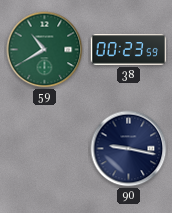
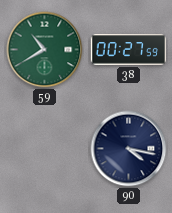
38: 00:23 -> 00:27
90: 9:17 -> 4:17
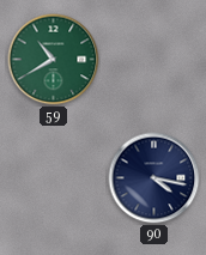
38: 00:27 -> none
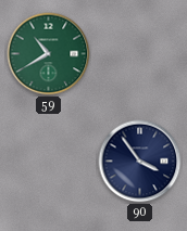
90: 4:17 -> 3:54
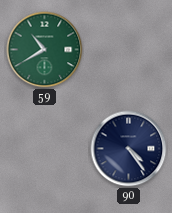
90: 3:54 -> 4:24
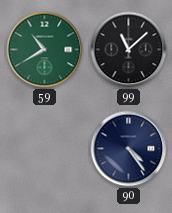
99: none -> 11:08
